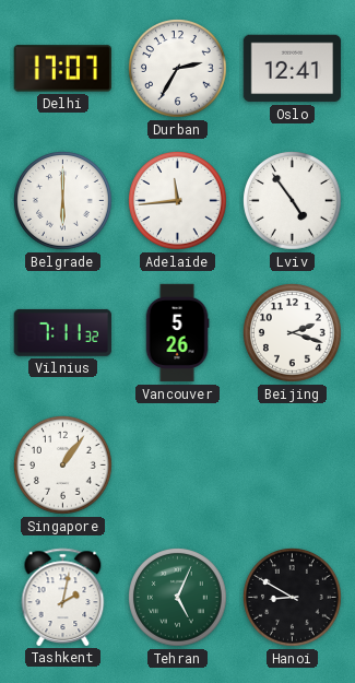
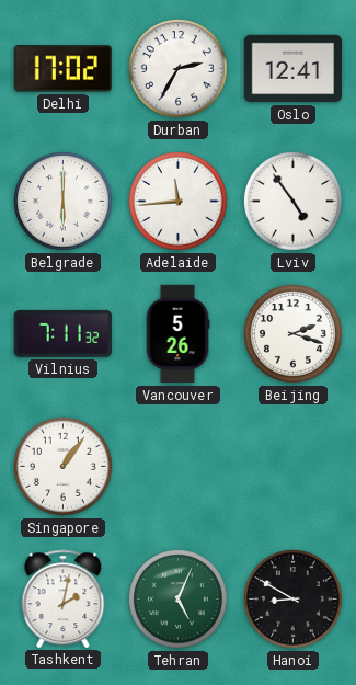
Delhi: 17:07 -> 17:02
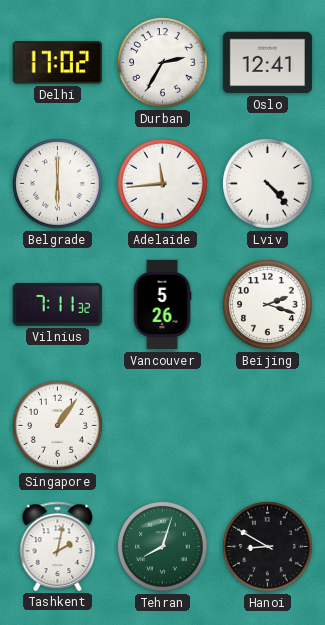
Lviv: 4:54 -> 4:23
Tehran: 5:04 -> 8:03
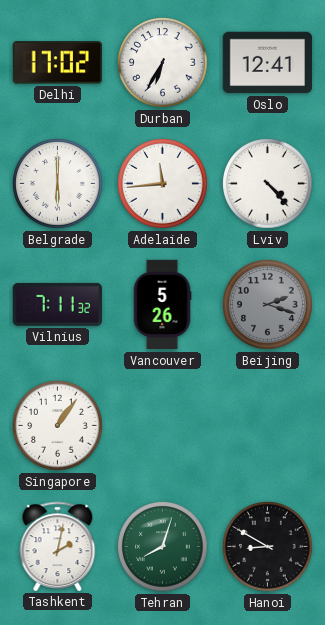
Durban: 2:35 -> 6:35
Beijing dial: white -> grey
